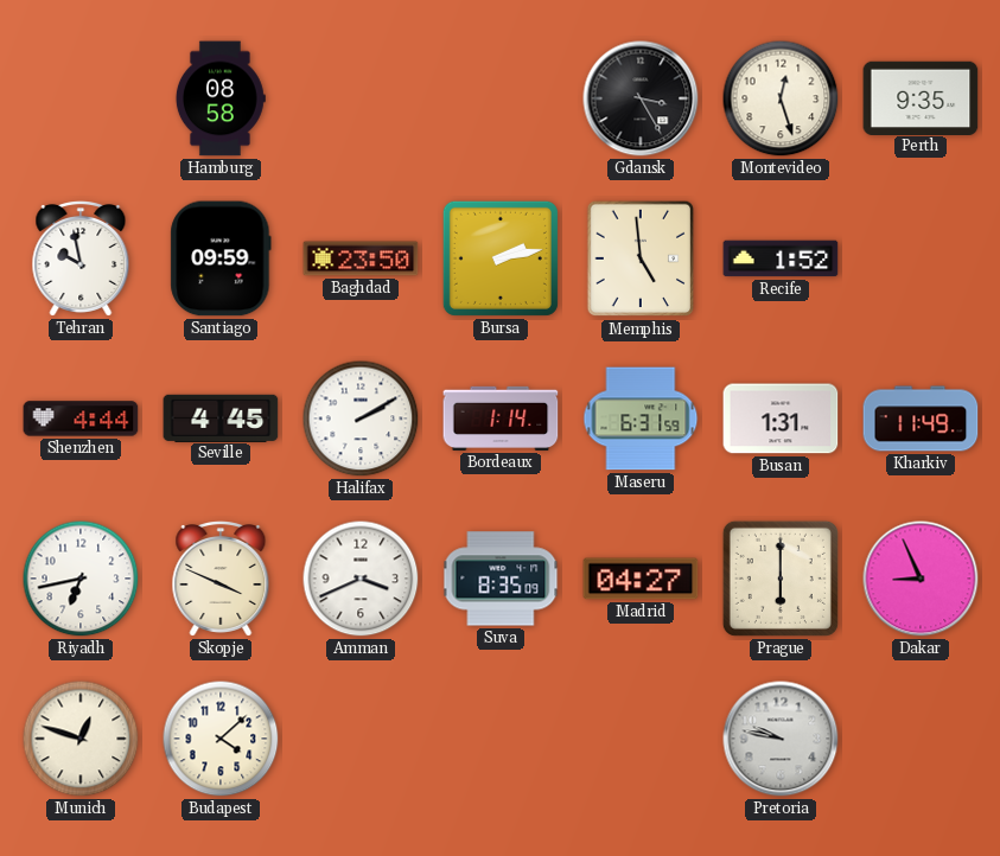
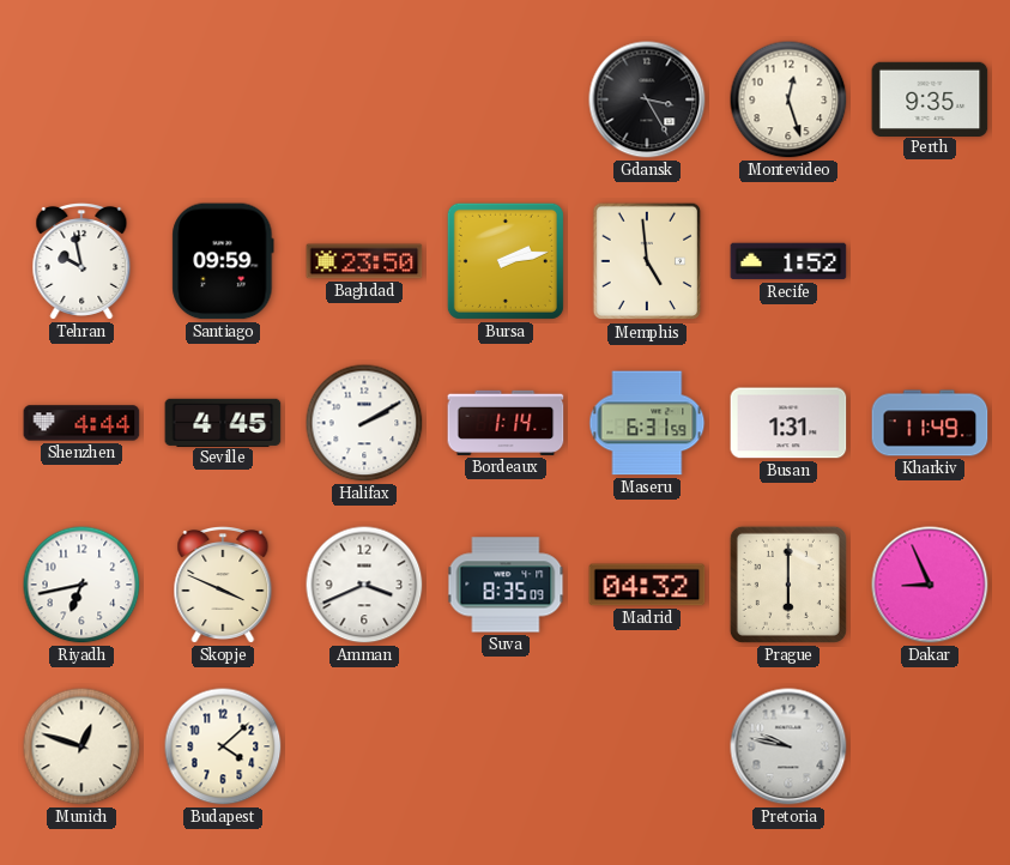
Hamburg: 08:58 -> none
Madrid: 04:27 -> 04:32
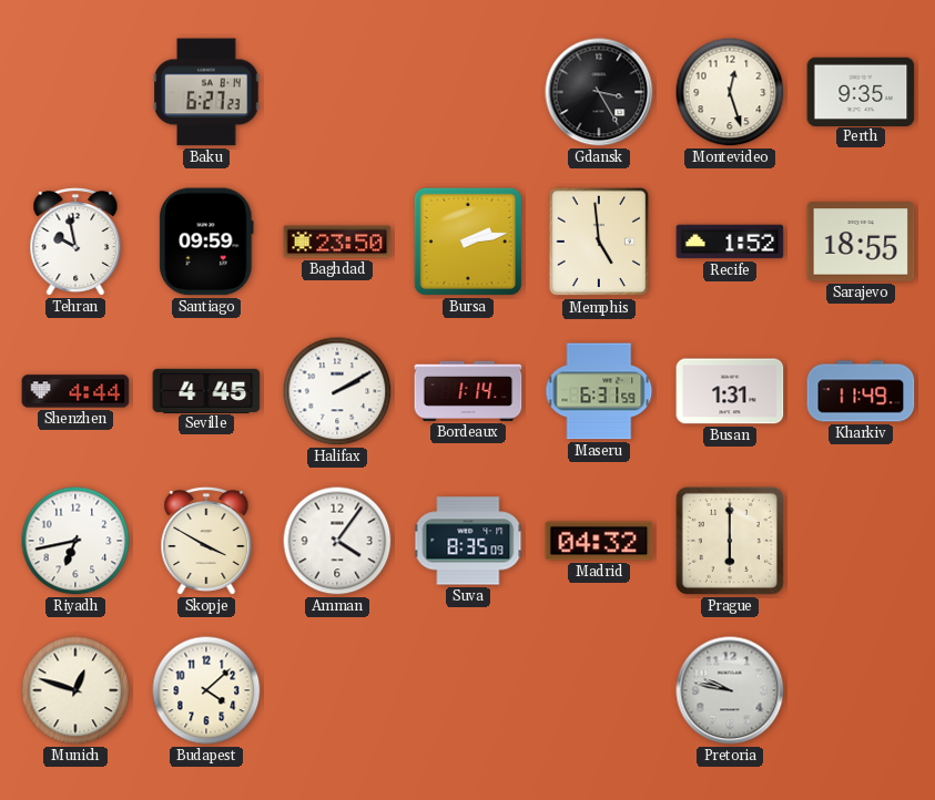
Baku: none -> 6:27
Sarajevo: none -> 18:55
Skopje: 3:49 -> 3:50
Amman: 3:41 -> 4:06
Dakar: 8:56 -> none
